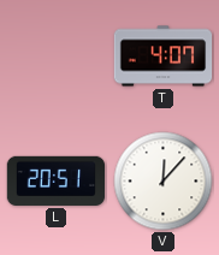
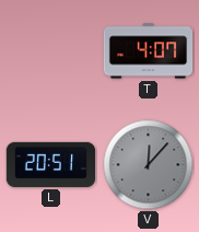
V dial: white -> grey
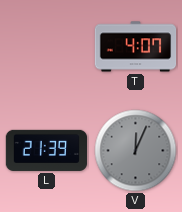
L: 20:51 -> 21:39
V: 12:07 -> 12:04
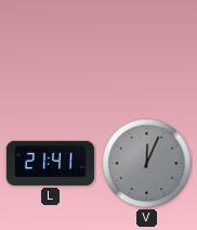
T: 4:07 -> none
L: 21:39 -> 21:41
